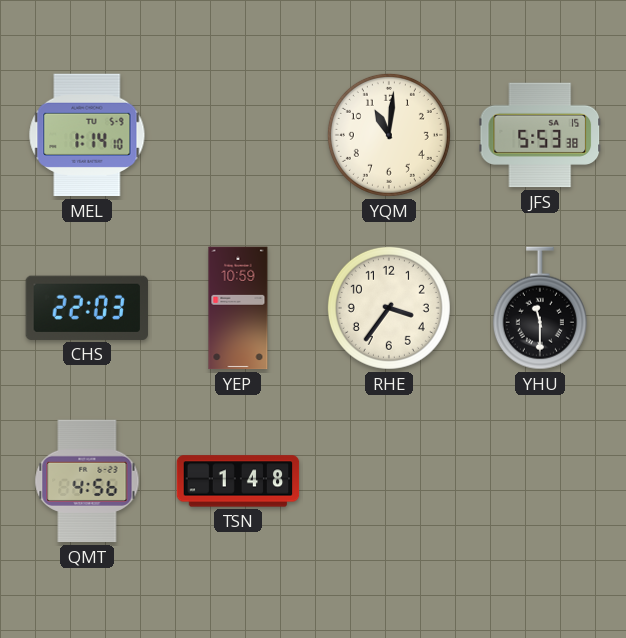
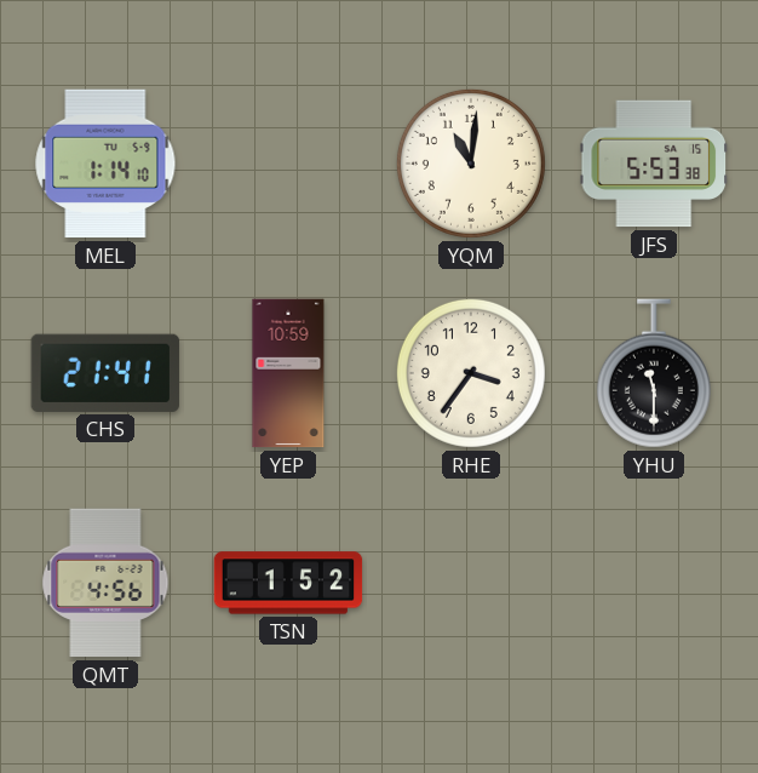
CHS: 22:03 -> 21:41
TSN: 1:48 -> 1:52
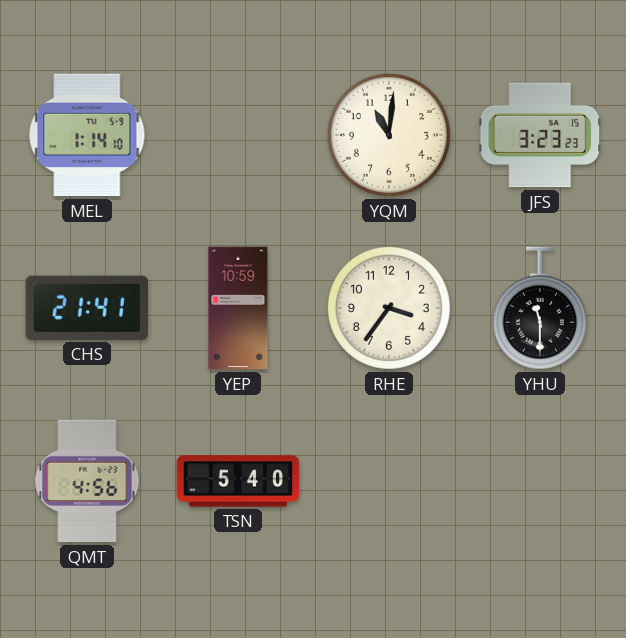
JFS: 5:53 -> 3:23
TSN: 1:52 -> 5:40
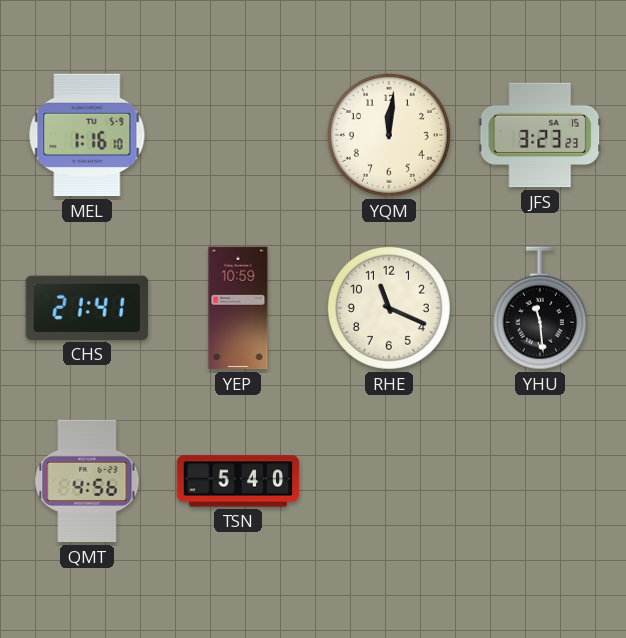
MEL: 1:14 -> 1:16
YQM: 11:01 -> 12:01
RHE: 3:36 -> 11:19
YHU: 11:30 -> 11:29
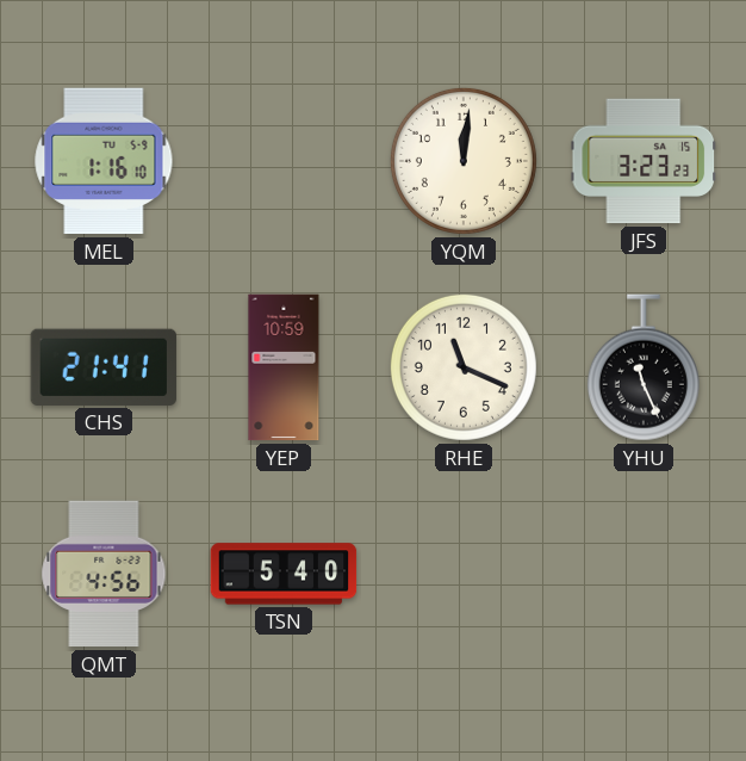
YHU: 11:29 -> 11:26
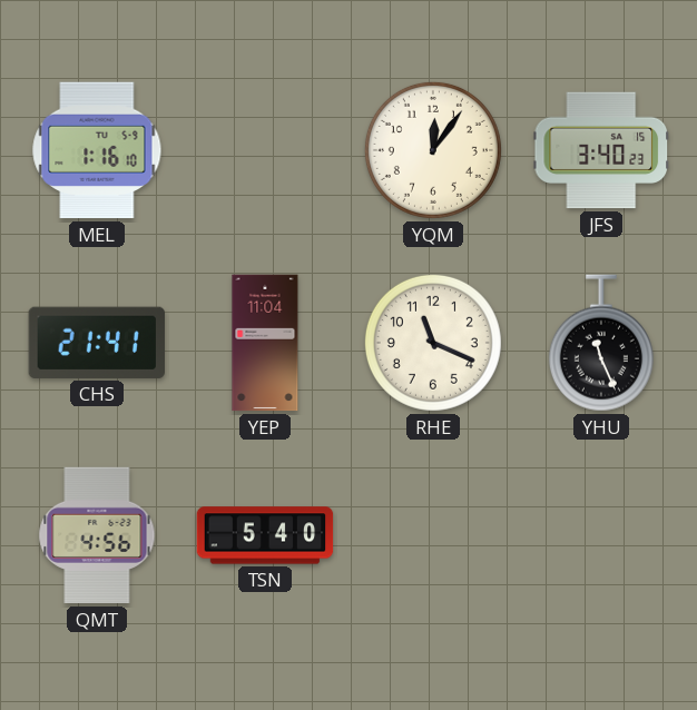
YQM: 12:01 -> 12:06
JFS: 3:23 -> 3:40
YEP: 10:59 -> 11:04
